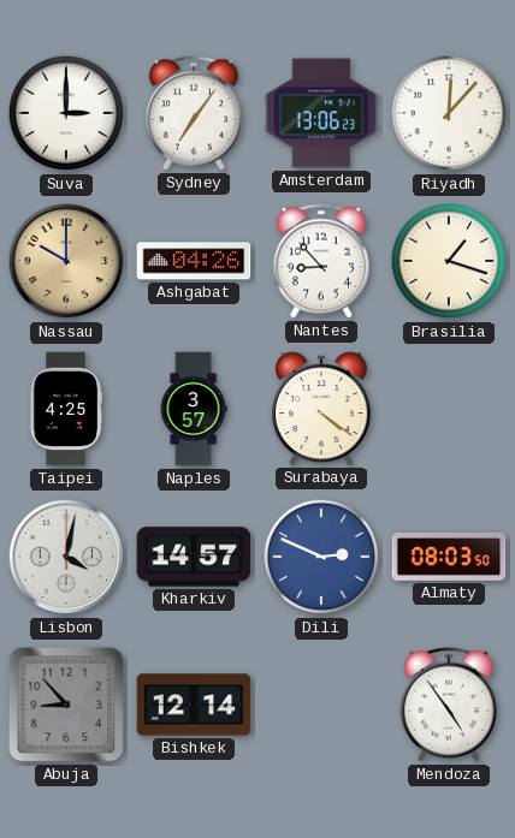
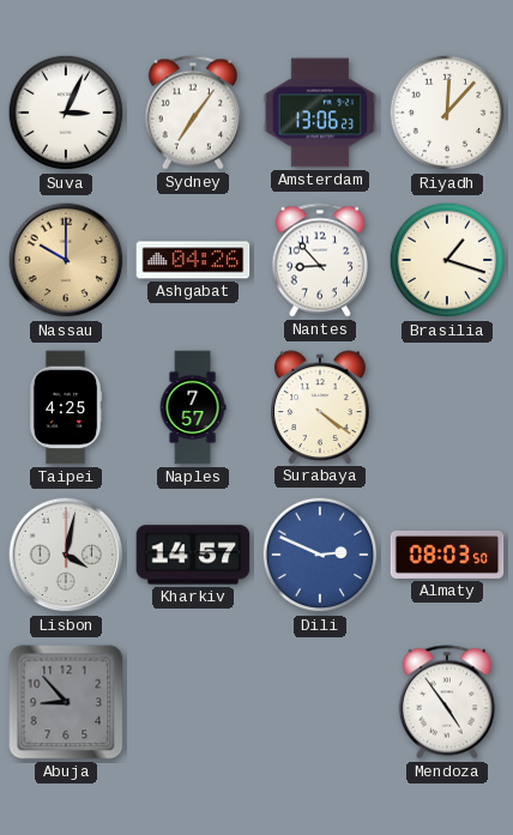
Suva: 3:00 -> 3:04
Naples: 3:57 -> 7:57
Bishkek: 12:14 -> none
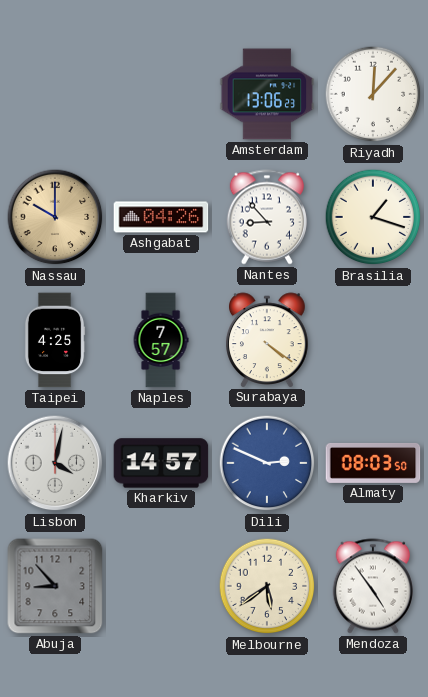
Suva: 3:04 -> none
Sydney: 7:06 -> none
Melbourne: none -> 5:39
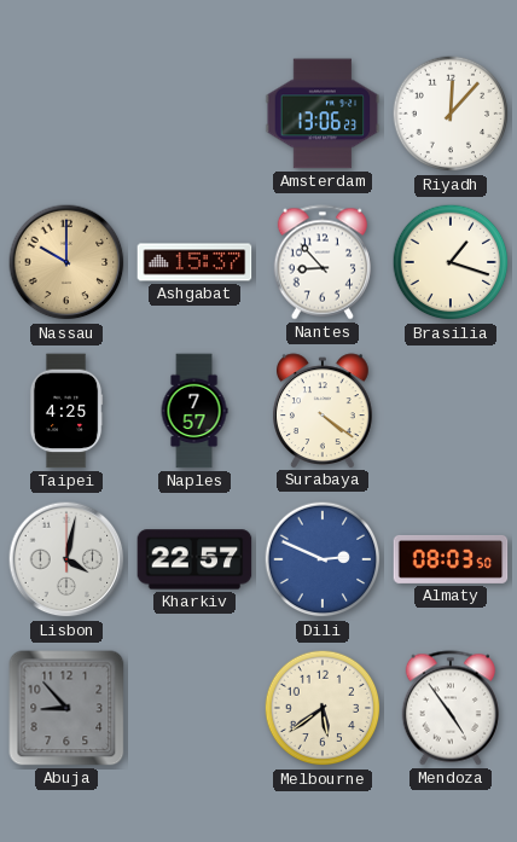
Ashgabat: 04:26 -> 15:37
Kharkiv: 14:57 -> 22:57
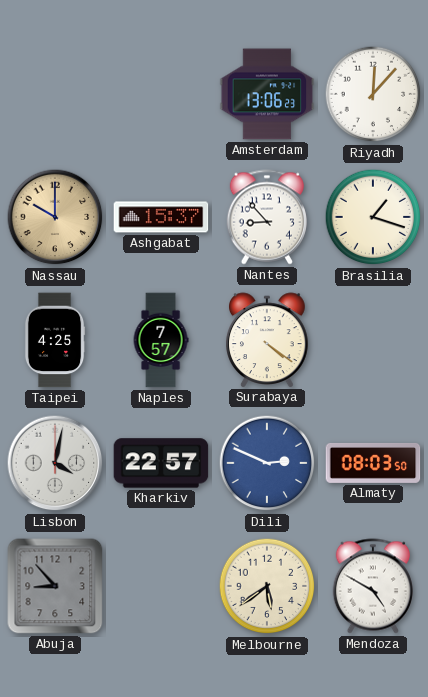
Mendoza: 4:54 -> 4:50
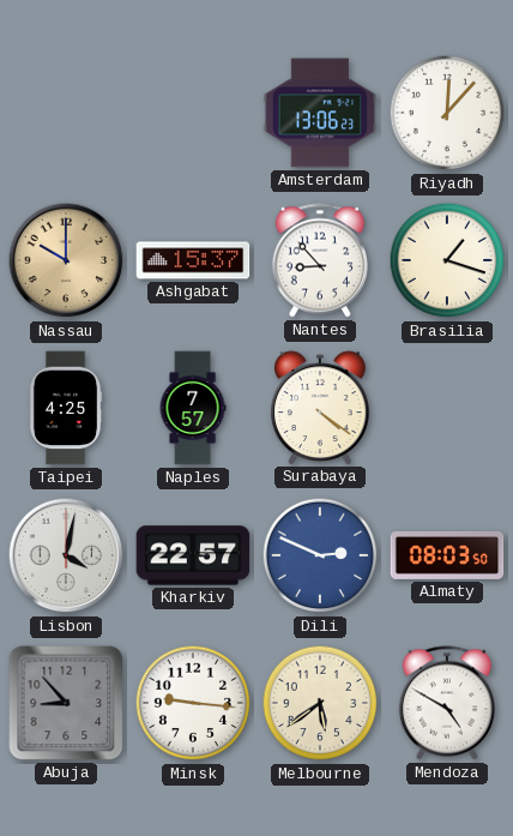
Minsk: none -> 9:16
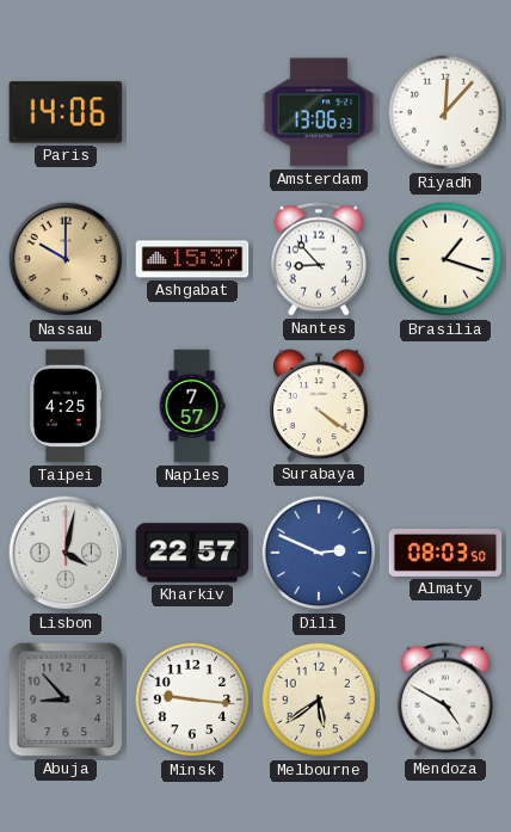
Paris: none -> 14:06
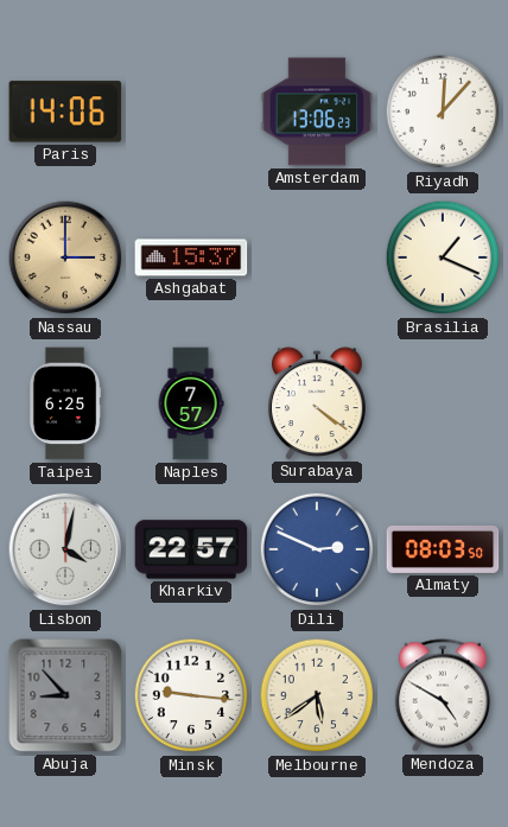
Nassau: 10:00 -> 3:00
Nantes: 8:53 -> none
Brasilia: 1:18 -> 1:19
Taipei: 4:25 -> 6:25
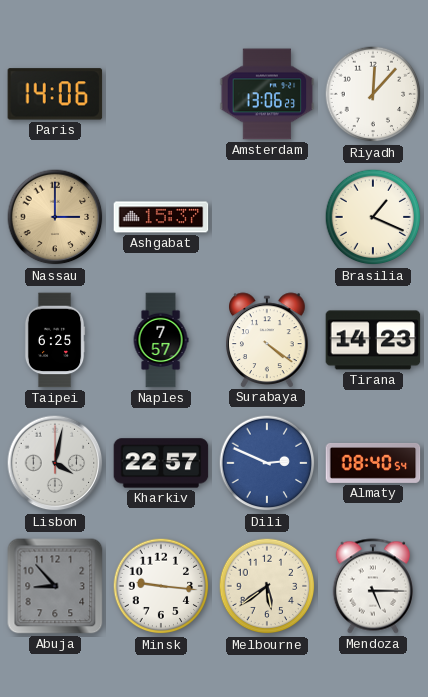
Tirana: none -> 14:23
Almaty: 08:03 -> 08:40
Mendoza: 4:50 -> 5:15
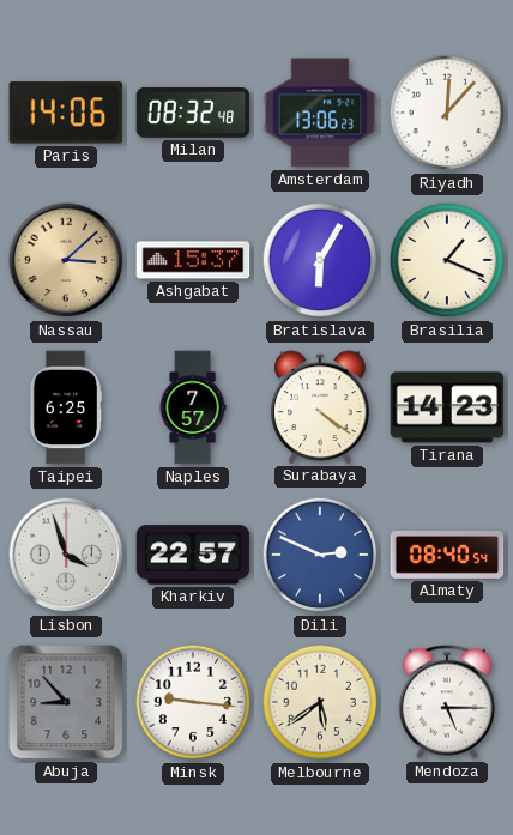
Milan: none -> 08:32
Nassau: 3:00 -> 3:08
Bratislava: none -> 6:05
Lisbon: 4:02 -> 3:57
